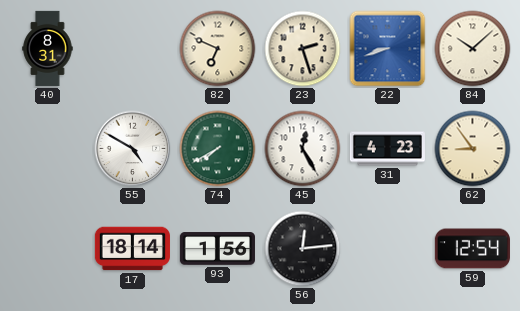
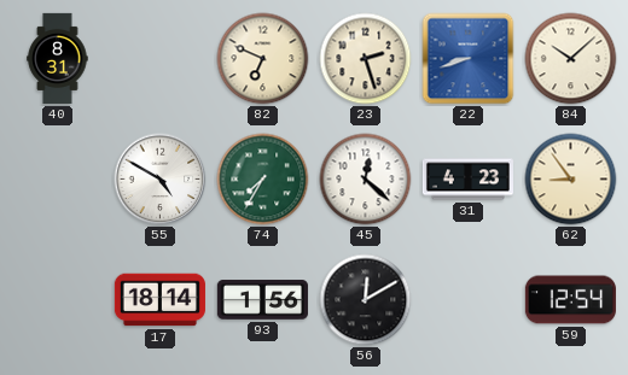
74: 7:40 -> 7:35
45: 12:25 -> 12:22
56: 12:14 -> 12:10
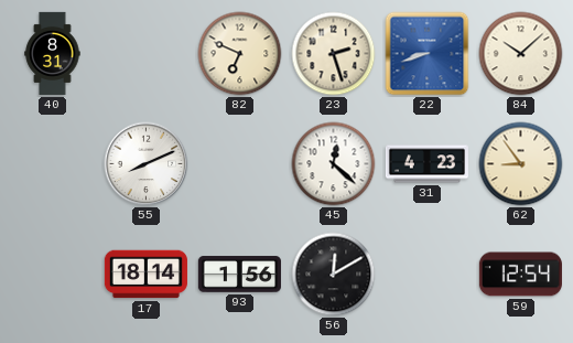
55: 4:50 -> 8:11
74: 7:35 -> none
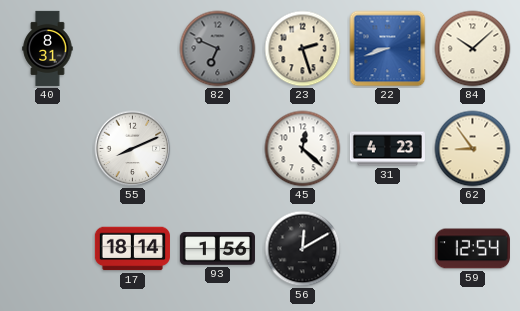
82 dial: cream -> grey
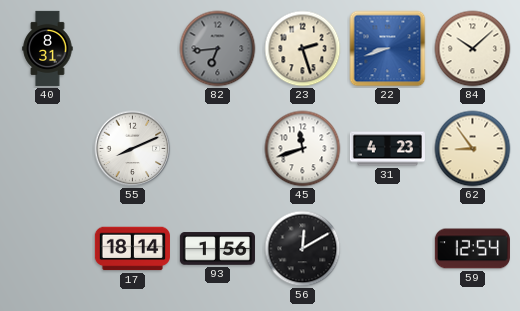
82: 6:49 -> 6:44
45: 12:22 -> 11:42
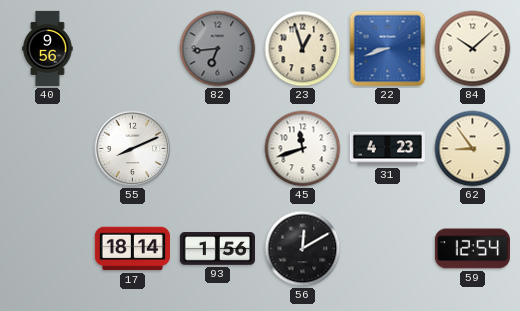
40: 8:31 -> 9:56
23: 2:27 -> 12:57
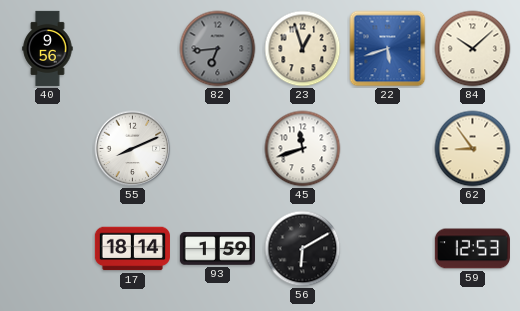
22: 8:42 -> 5:42
31: 4:23 -> none
93: 1:56 -> 1:59
56: 12:10 -> 6:10
59: 12:54 -> 12:53
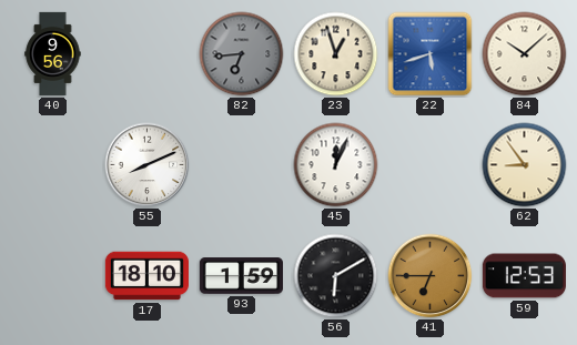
45: 11:42 -> 12:04
17: 18:14 -> 18:10
41: none -> 6:45
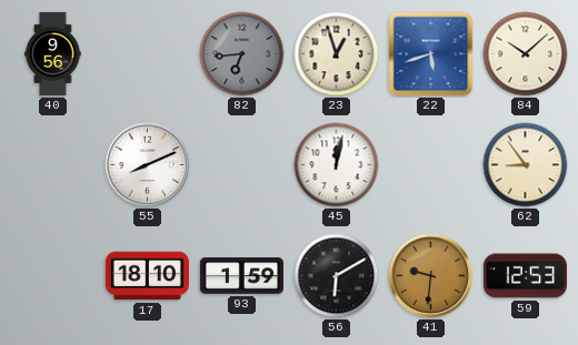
45: 12:04 -> 12:02
41: 6:45 -> 9:31
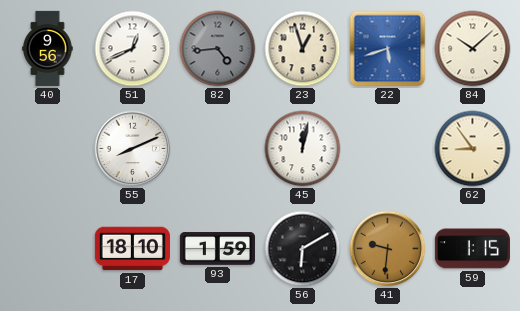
51: none -> 12:41
82: 6:44 -> 4:44
59: 12:53 -> 1:15
